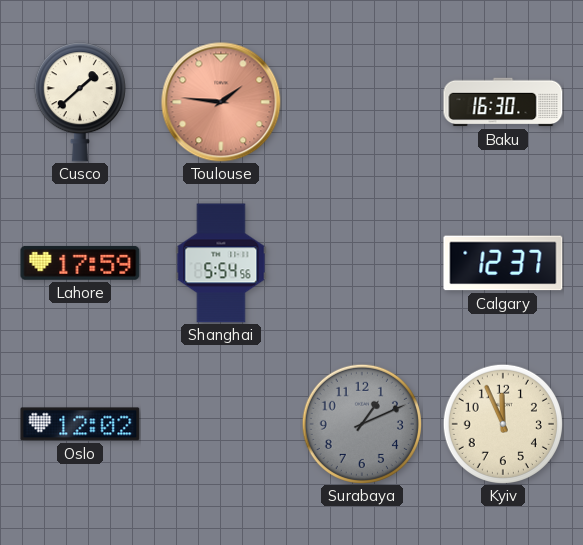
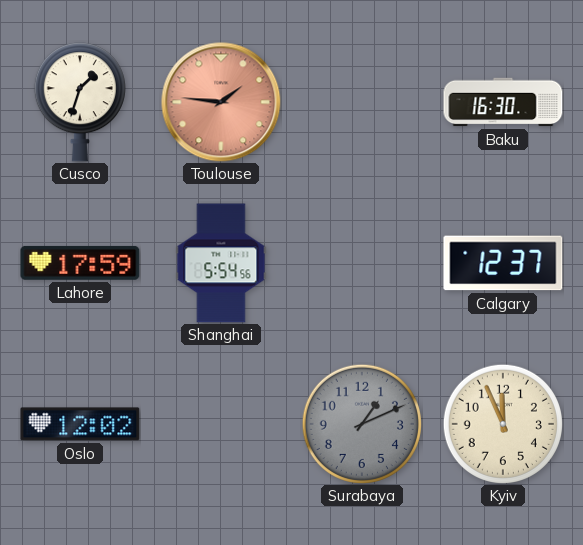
Cusco: 1:38 -> 1:33
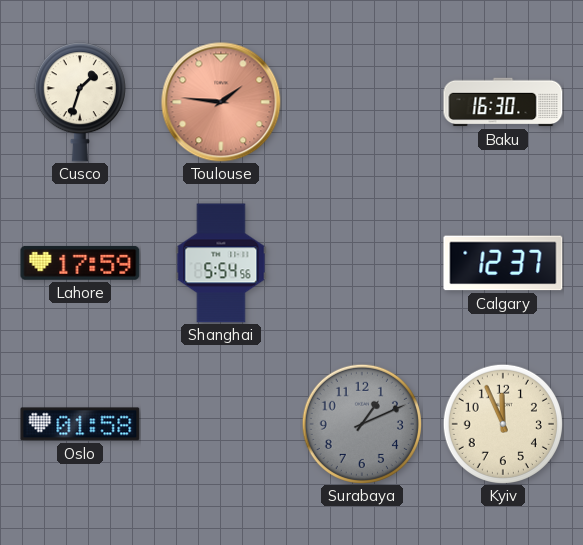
Oslo: 12:02 -> 01:58
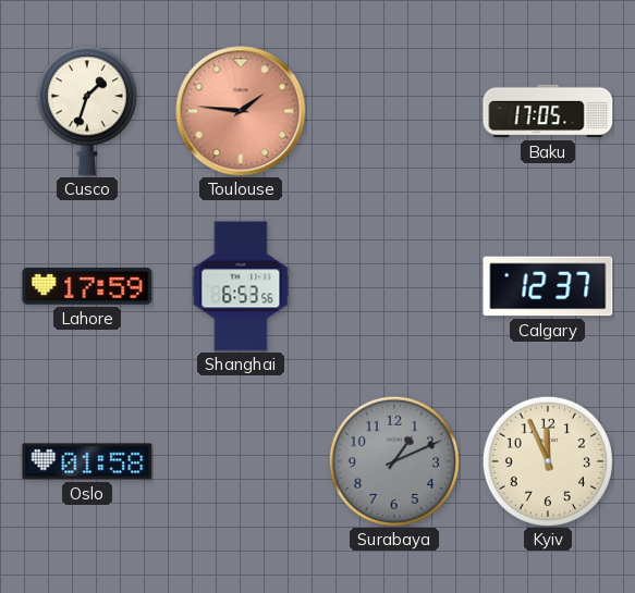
Baku: 16:30 -> 17:05
Shanghai: 5:54 -> 6:53
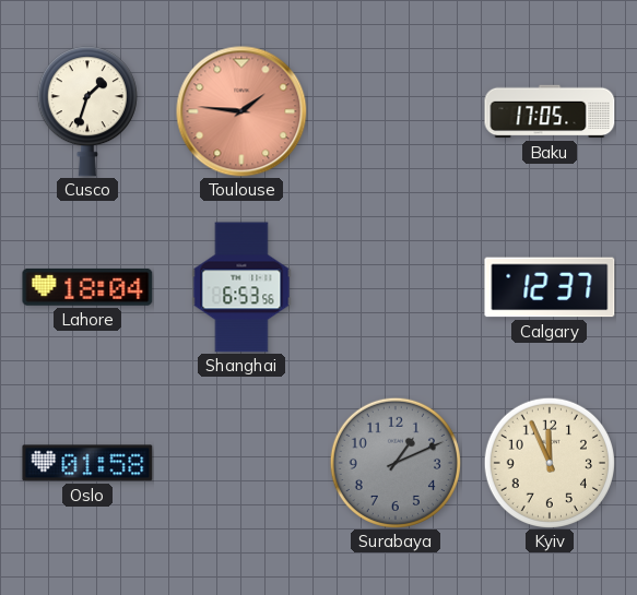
Lahore: 17:59 -> 18:04
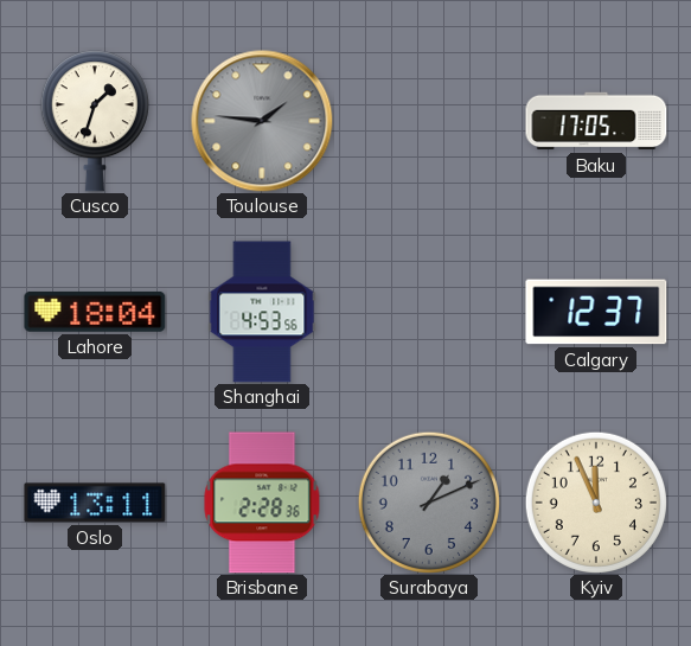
Toulouse dial: salmon -> grey
Shanghai: 6:53 -> 4:53
Oslo: 01:58 -> 13:11
Brisbane: none -> 2:28
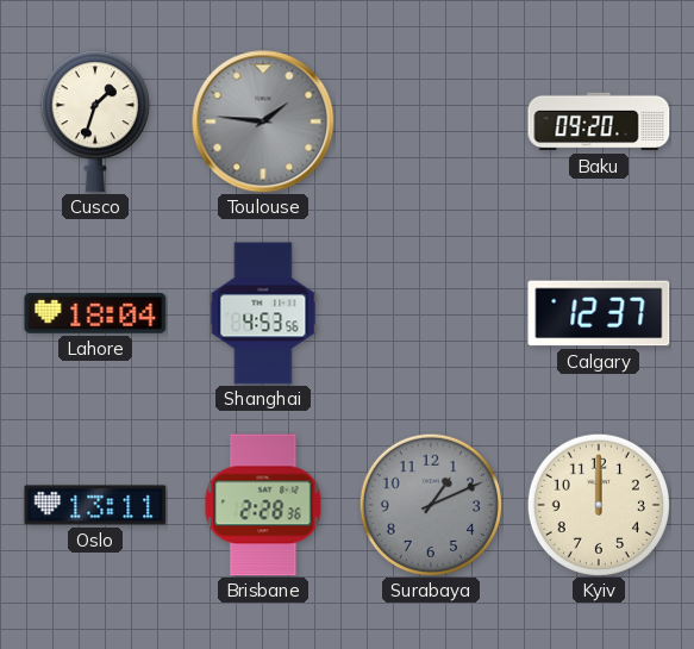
Baku: 17:05 -> 09:20
Kyiv: 11:56 -> 12:00
